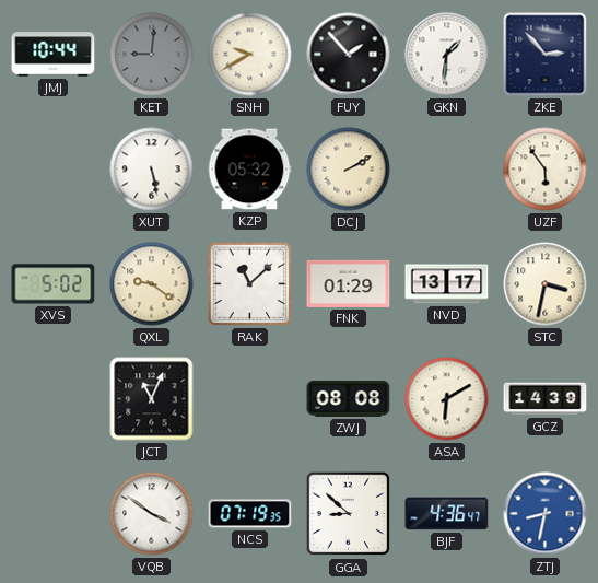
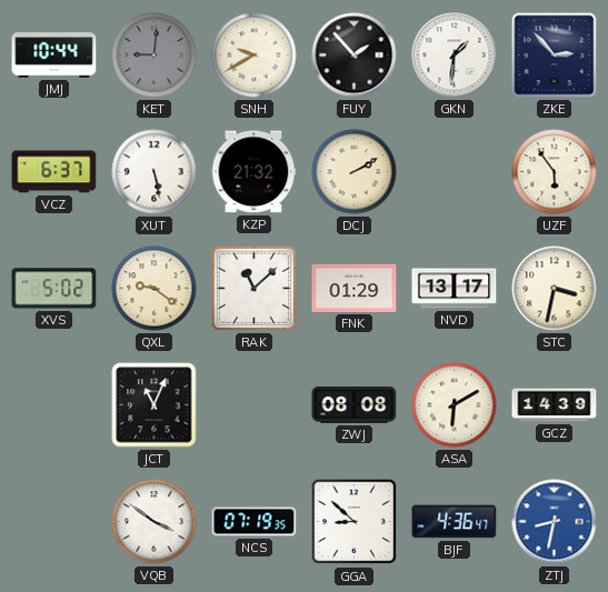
VCZ: none -> 6:37
KZP: 05:32 -> 21:32
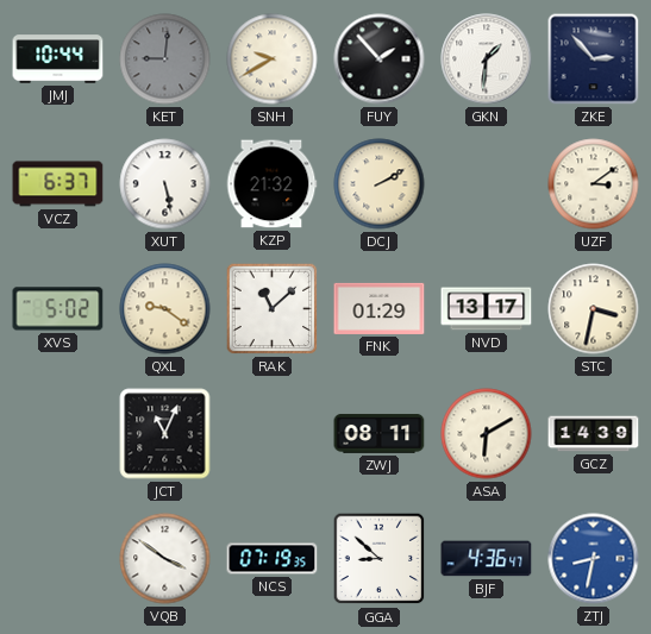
UZF: 5:54 -> 3:09
ZWJ: 08:08 -> 08:11
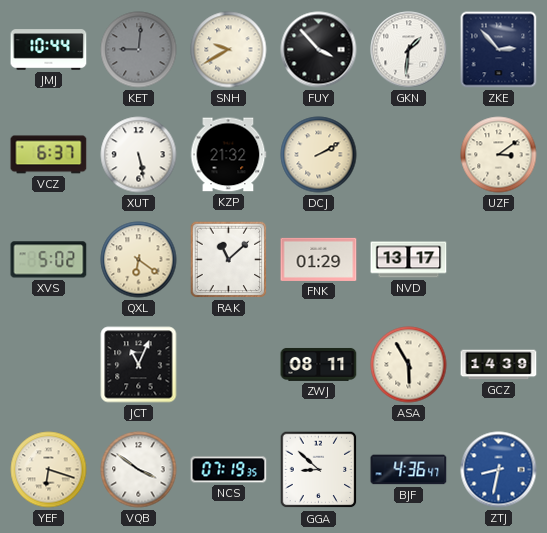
FUY: 1:53 -> 3:53
QXL: 9:21 -> 6:21
STC: 3:32 -> none
ASA: 6:10 -> 5:55
YEF: none -> 6:18
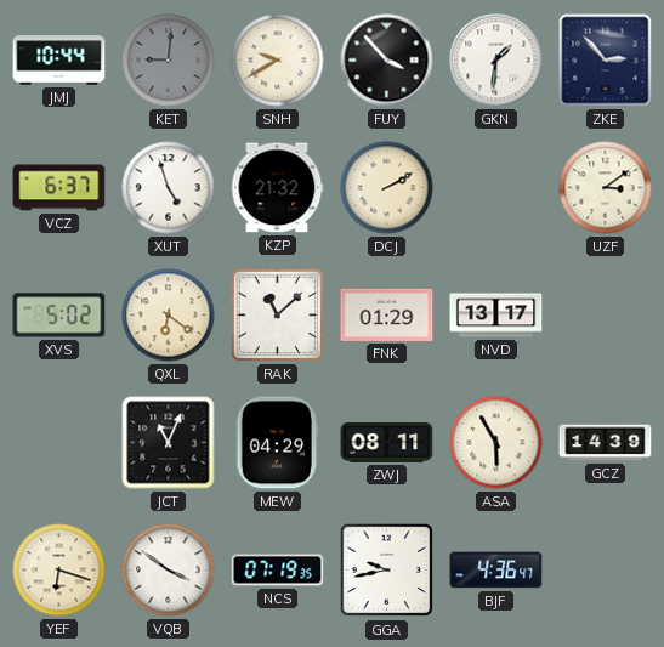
XUT: 5:28 -> 4:57
MEW: none -> 04:29
GGA: 8:52 -> 9:43
ZTJ: 8:32 -> none
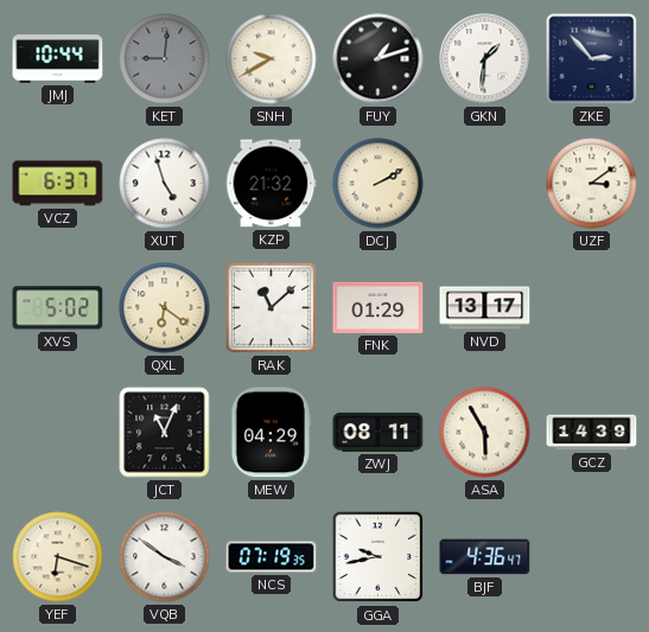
FUY: 3:53 -> 1:12
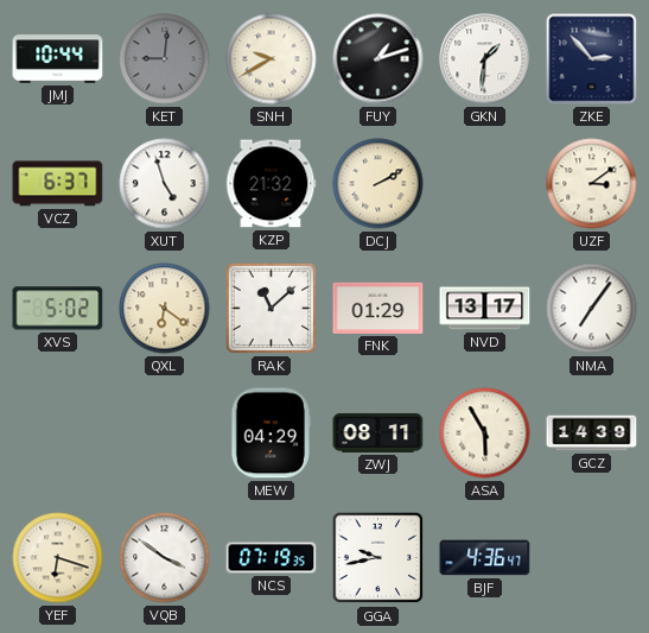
NMA: none -> 7:06
JCT: 11:04 -> none
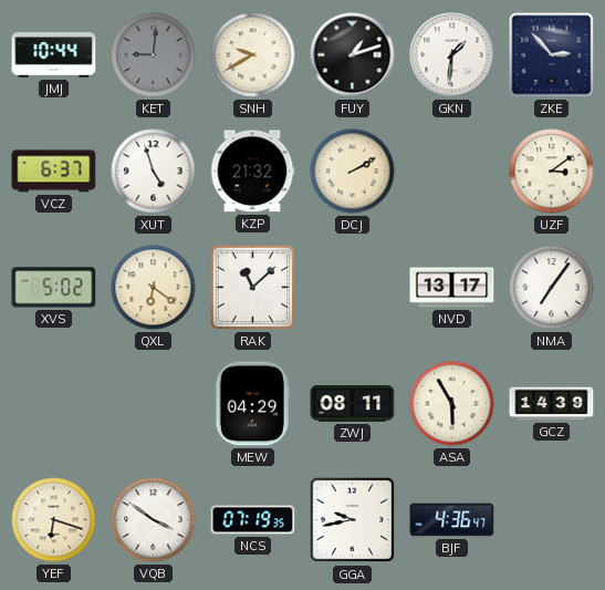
FNK: 01:29 -> none
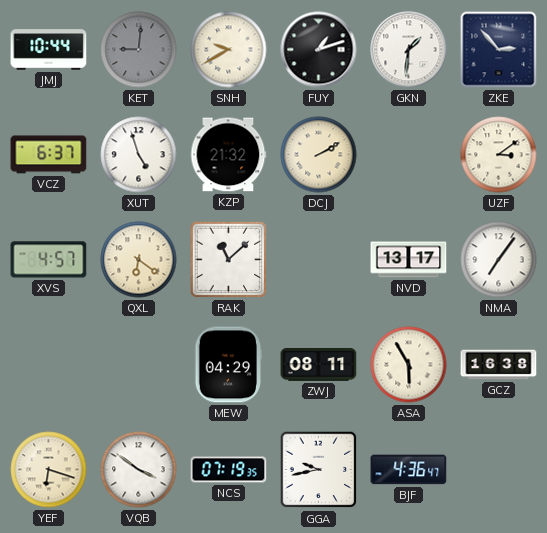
XVS: 5:02 -> 4:57
GCZ: 14:39 -> 16:38
